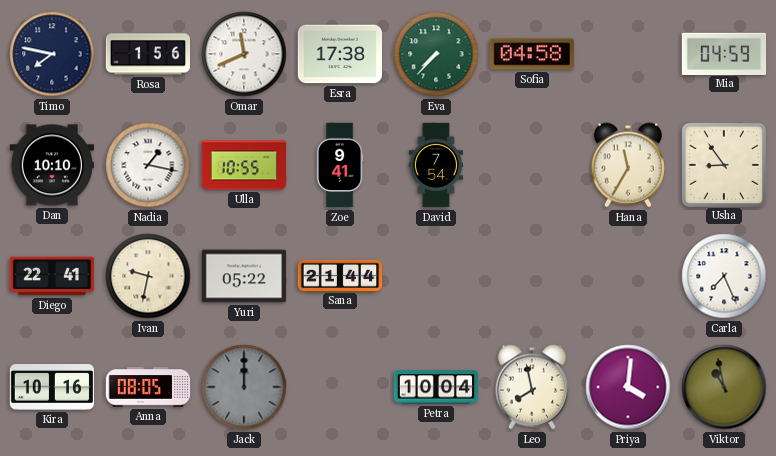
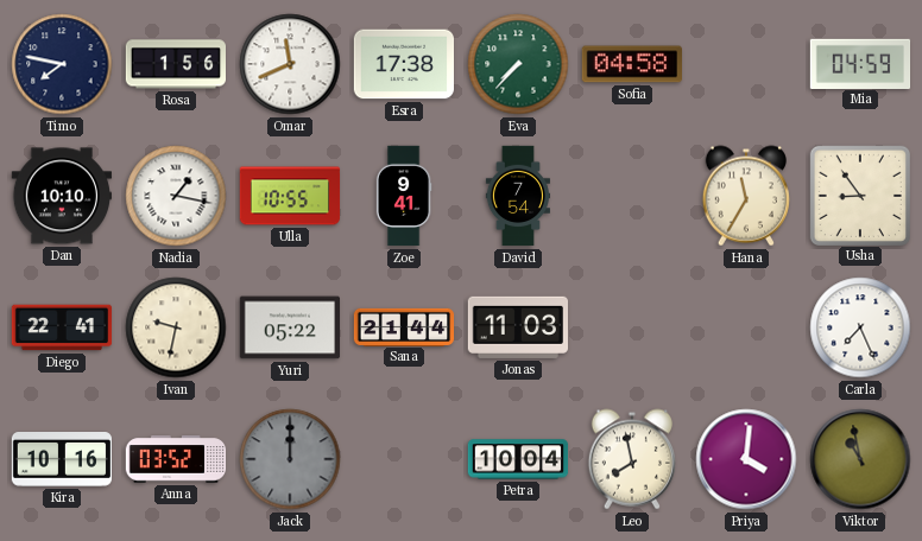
Jonas: none -> 11:03
Anna: 08:05 -> 03:52
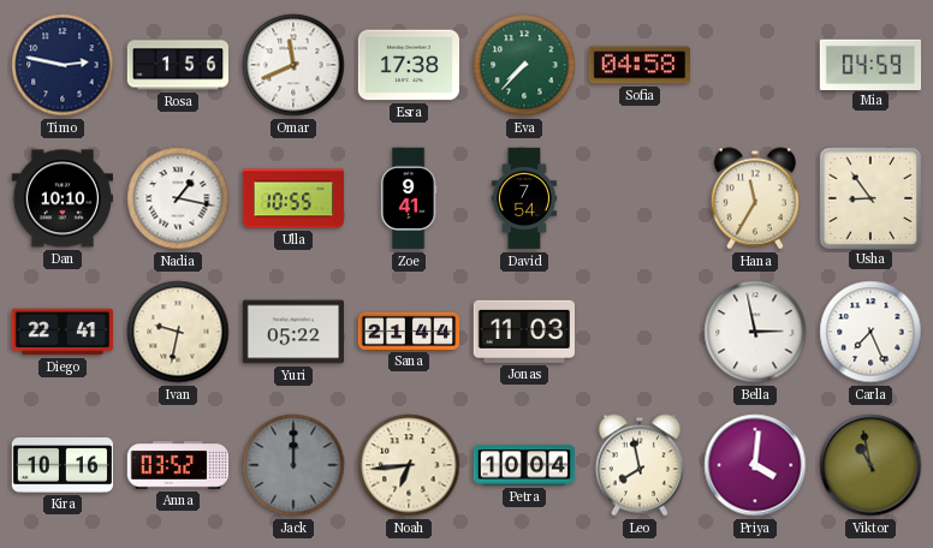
Timo: 7:47 -> 2:47
Bella: none -> 2:58
Noah: none -> 6:44
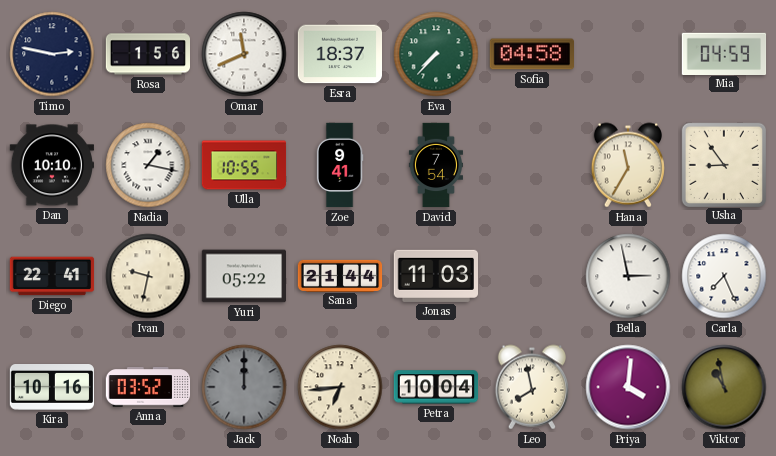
Esra: 17:38 -> 18:37
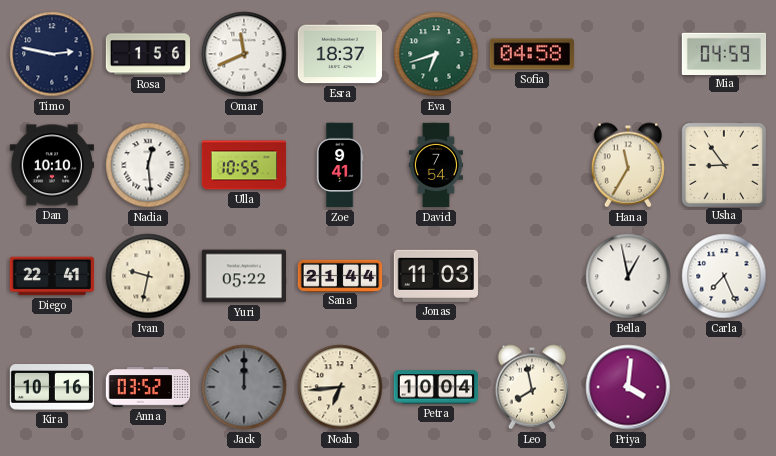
Eva: 7:37 -> 6:42
Nadia: 1:17 -> 12:29
Bella: 2:58 -> 12:58
Viktor: 10:58 -> none
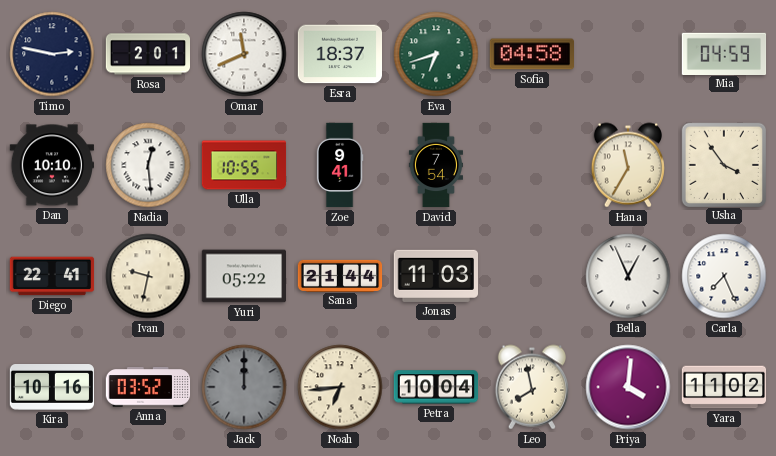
Rosa: 1:56 -> 2:01
Usha: 8:54 -> 3:54
Bella: 12:58 -> 12:56
Yara: none -> 11:02
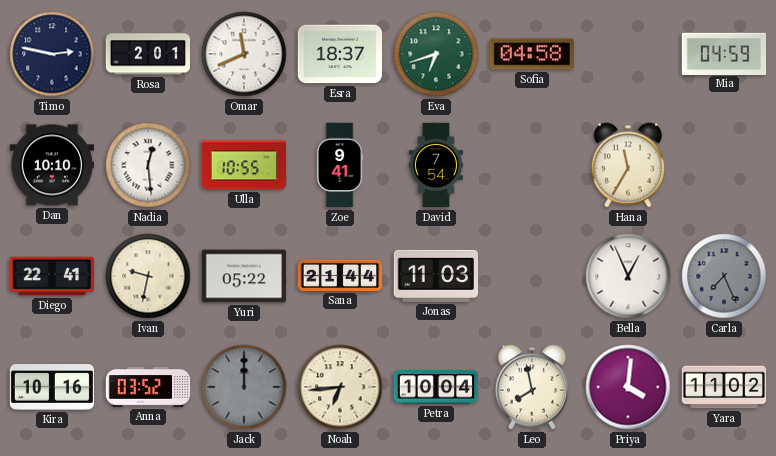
Usha: 3:54 -> none
Carla dial: white -> grey
